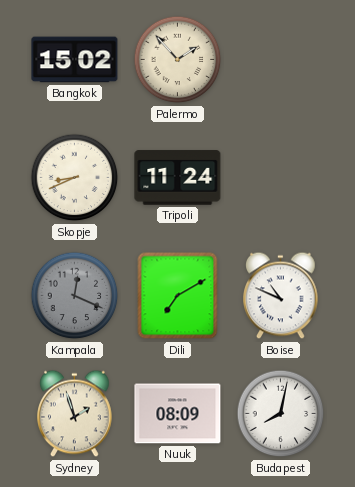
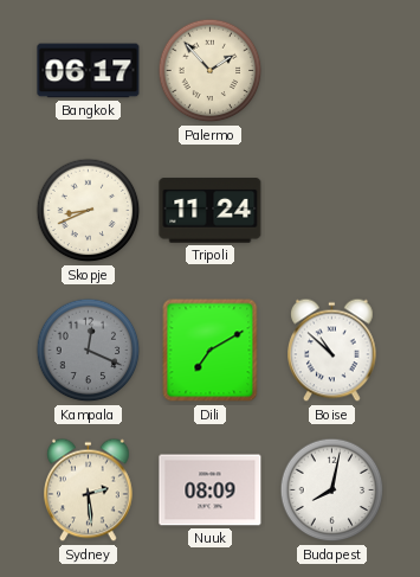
Bangkok: 15:02 -> 06:17
Boise: 10:49 -> 10:52
Sydney: 1:57 -> 2:29
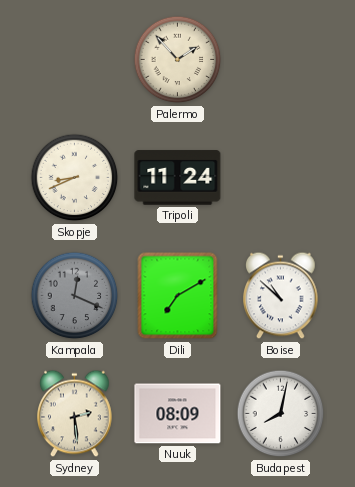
Bangkok: 06:17 -> none
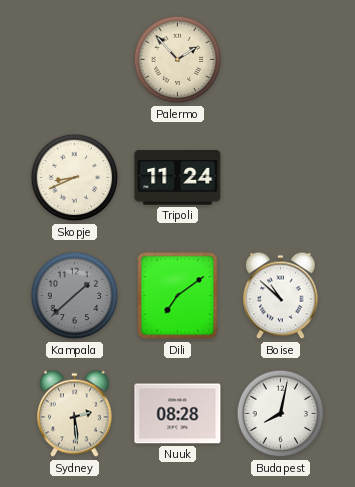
Kampala: 12:19 -> 1:38
Dili: 7:10 -> 7:09
Nuuk: 08:09 -> 08:28
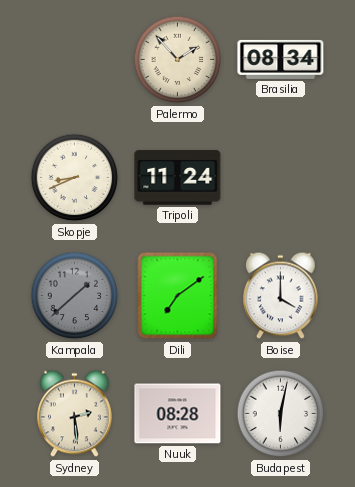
Brasilia: none -> 08:34
Boise: 10:52 -> 4:00
Budapest: 8:02 -> 6:02
